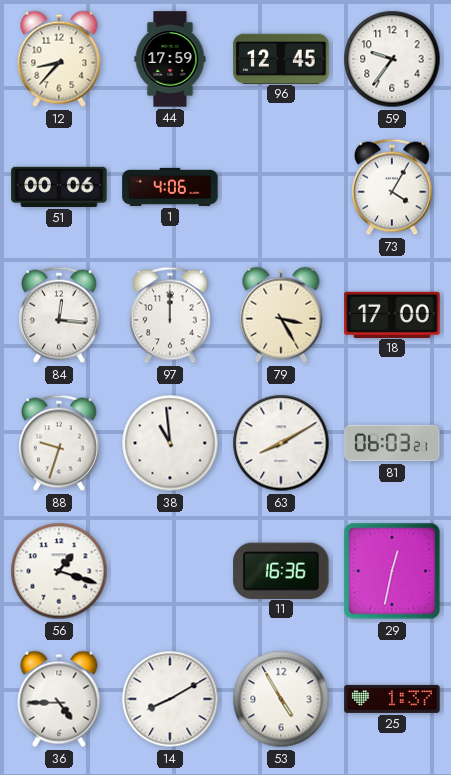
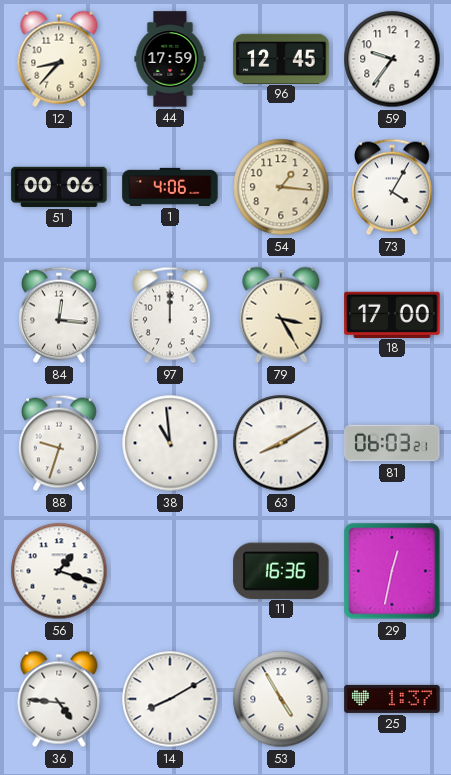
54: none -> 1:16
36: 4:45 -> 4:46
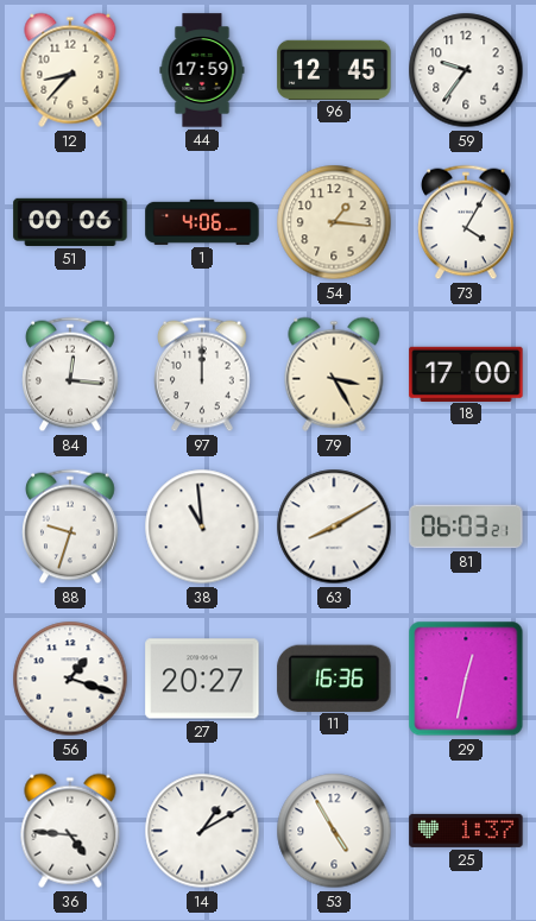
27: none -> 20:27
14: 8:10 -> 1:10
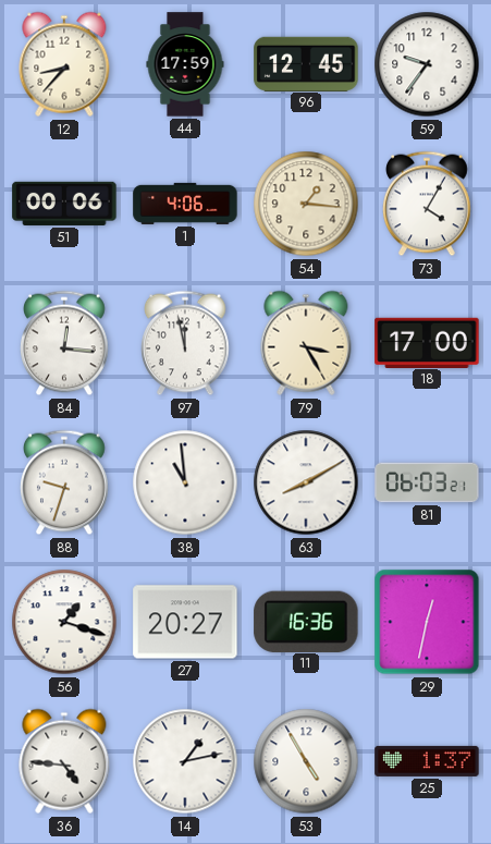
97: 12:00 -> 11:58
14: 1:10 -> 1:13
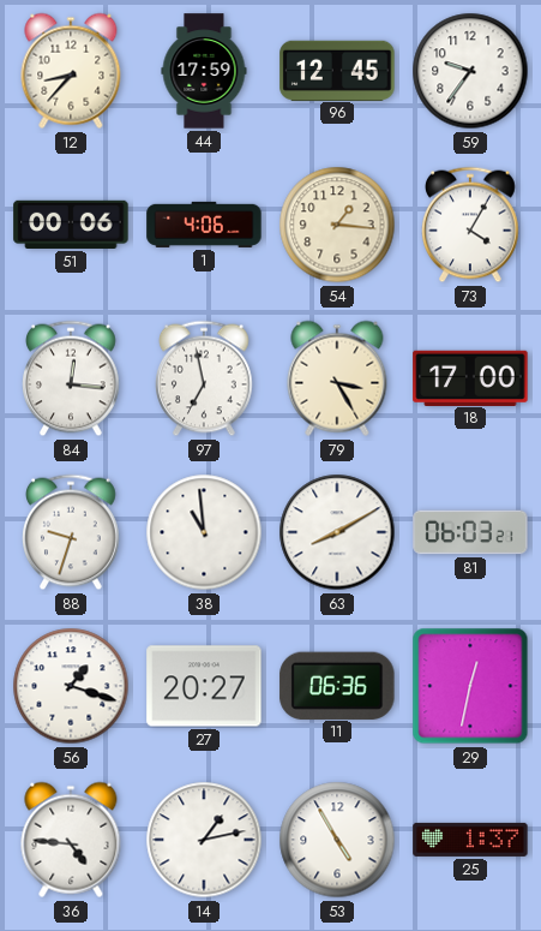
97: 11:58 -> 6:58
11: 16:36 -> 06:36
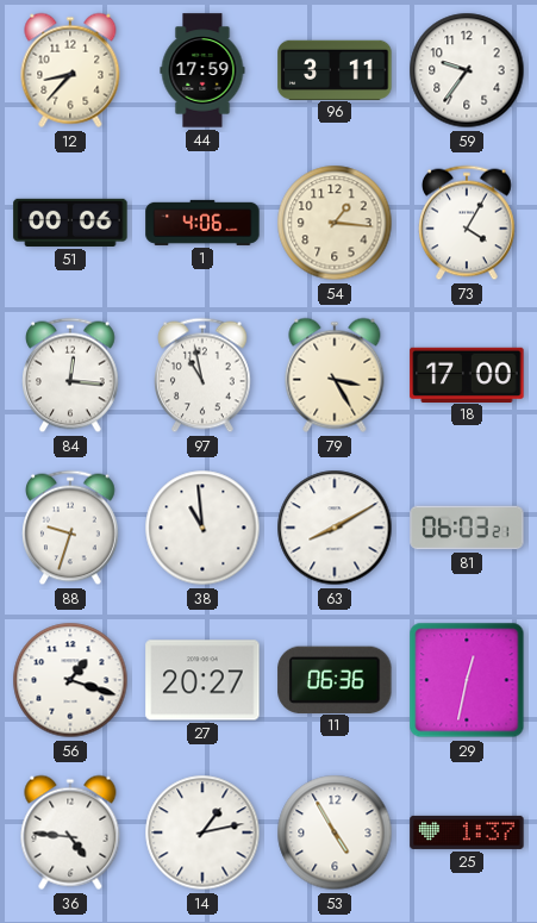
96: 12:45 -> 3:11
97: 6:58 -> 10:58
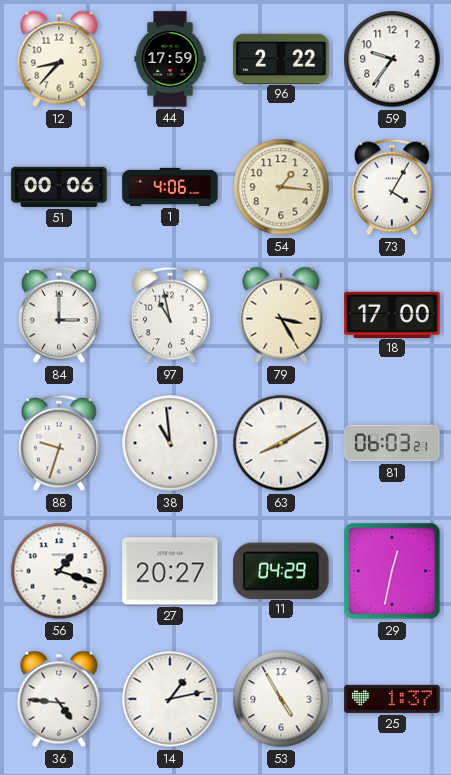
96: 3:11 -> 2:22
84: 12:16 -> 3:00
11: 06:36 -> 04:29
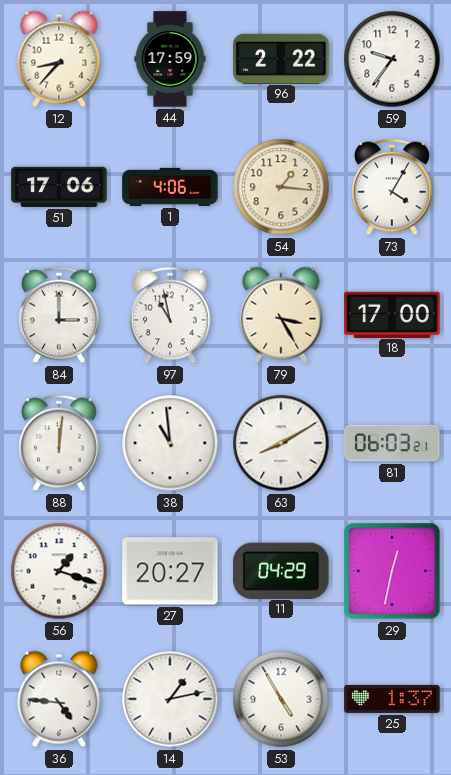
51: 00:06 -> 17:06
88: 9:33 -> 12:01
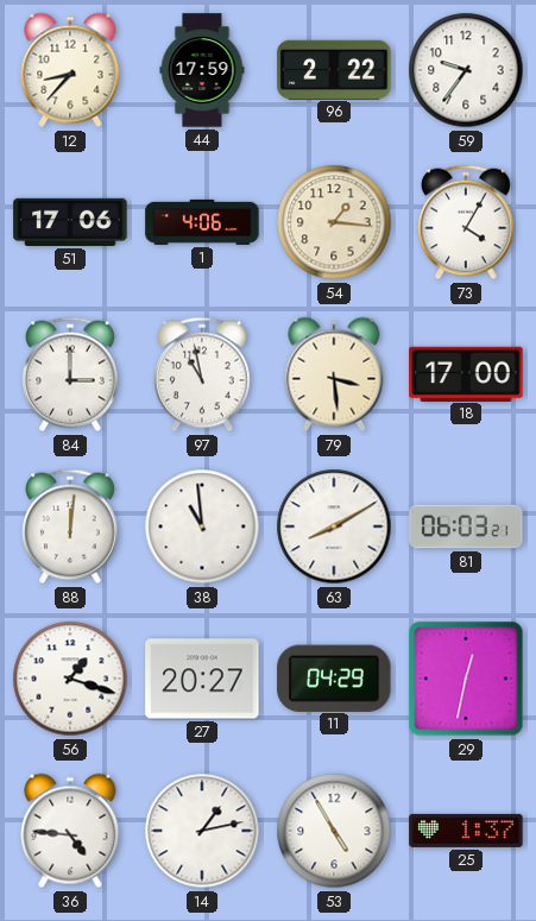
79: 3:25 -> 3:29
